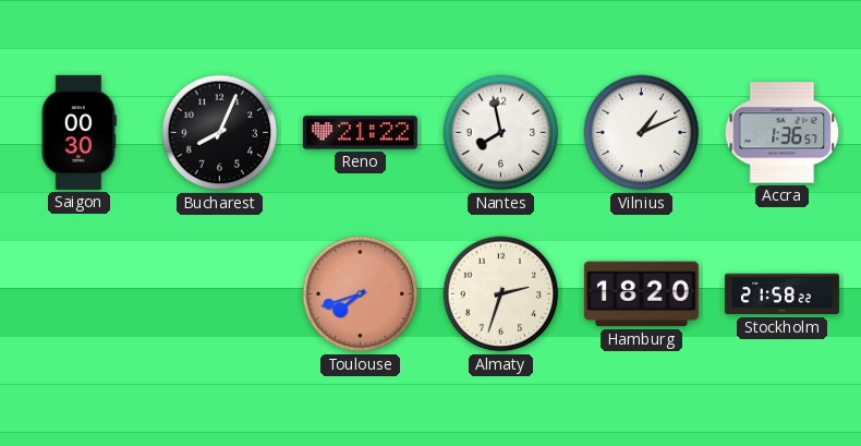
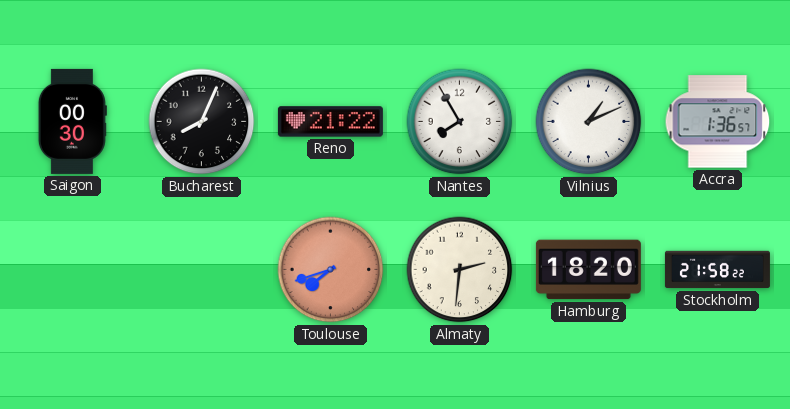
Nantes: 7:58 -> 7:55
Almaty: 2:33 -> 2:31
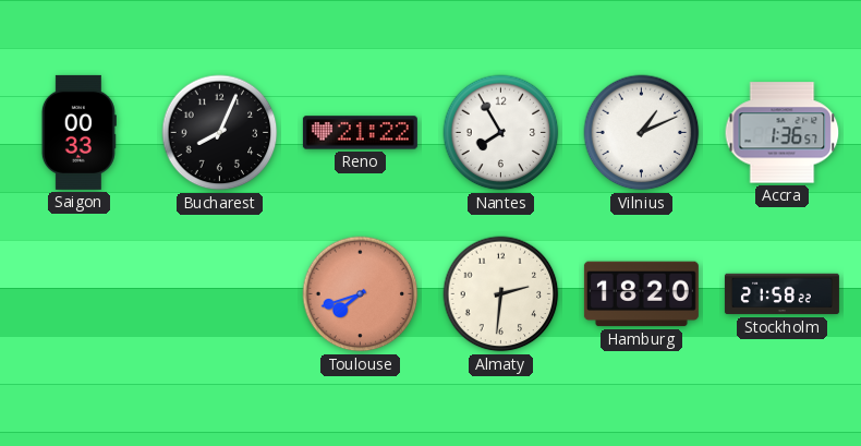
Saigon: 00:30 -> 00:33
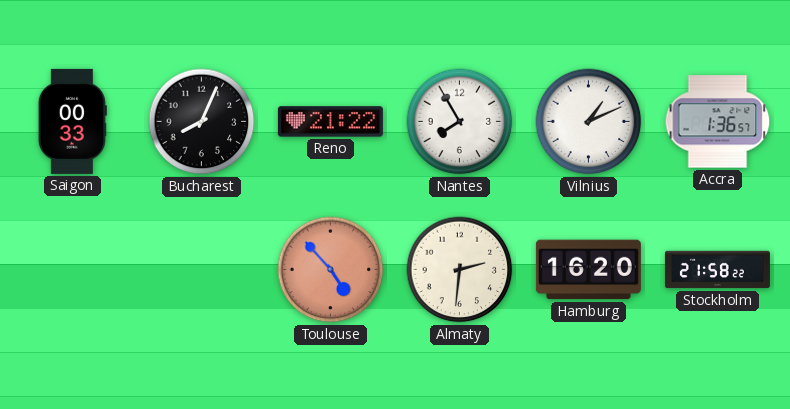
Toulouse: 7:42 -> 4:53
Hamburg: 18:20 -> 16:20
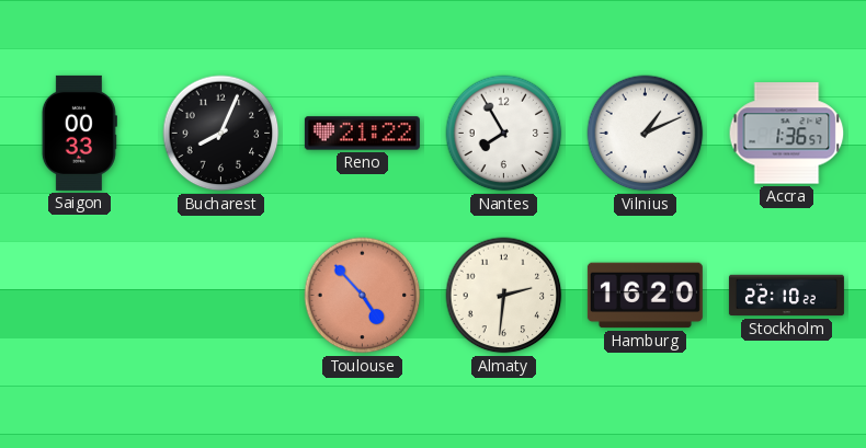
Stockholm: 21:58 -> 22:10
